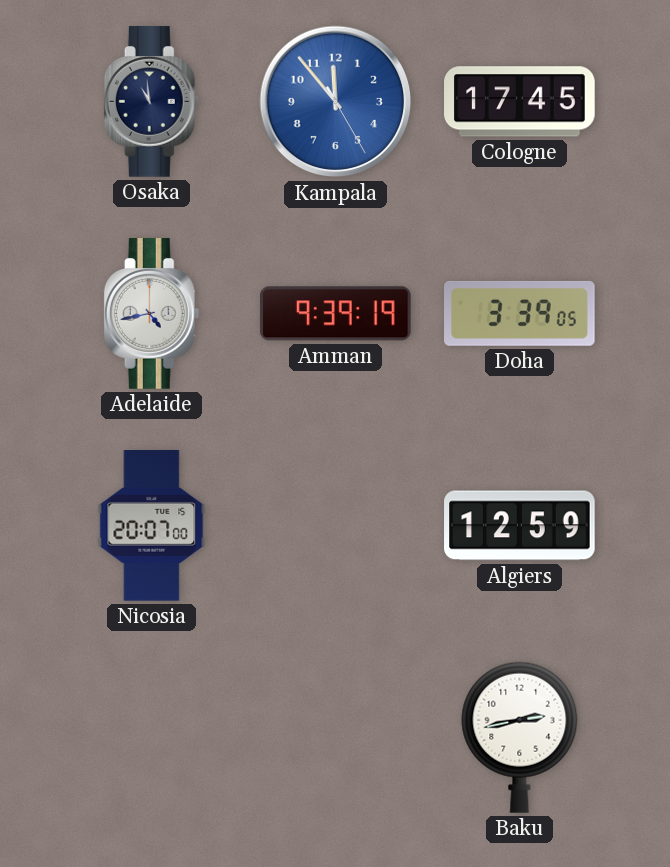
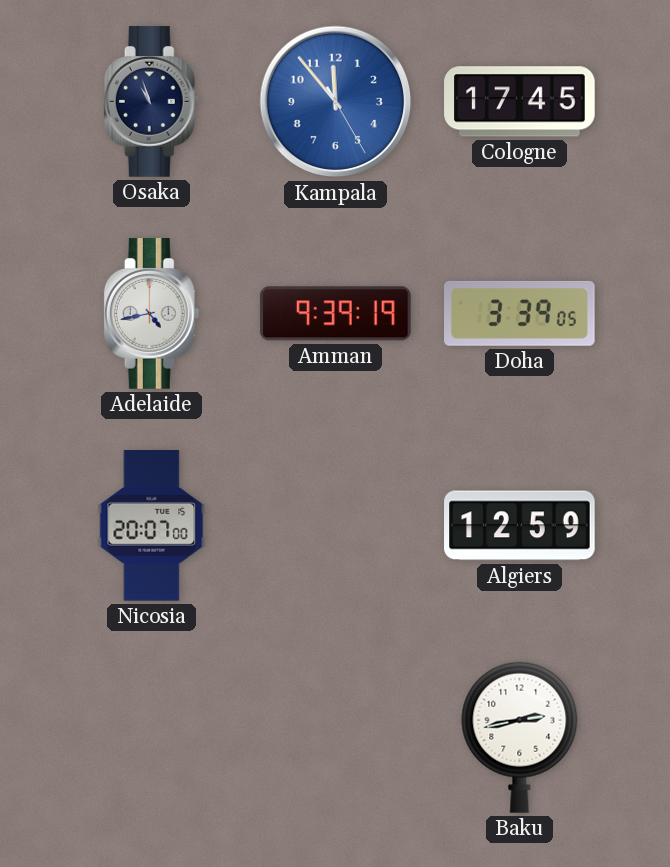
Osaka: 10:59 -> 10:57
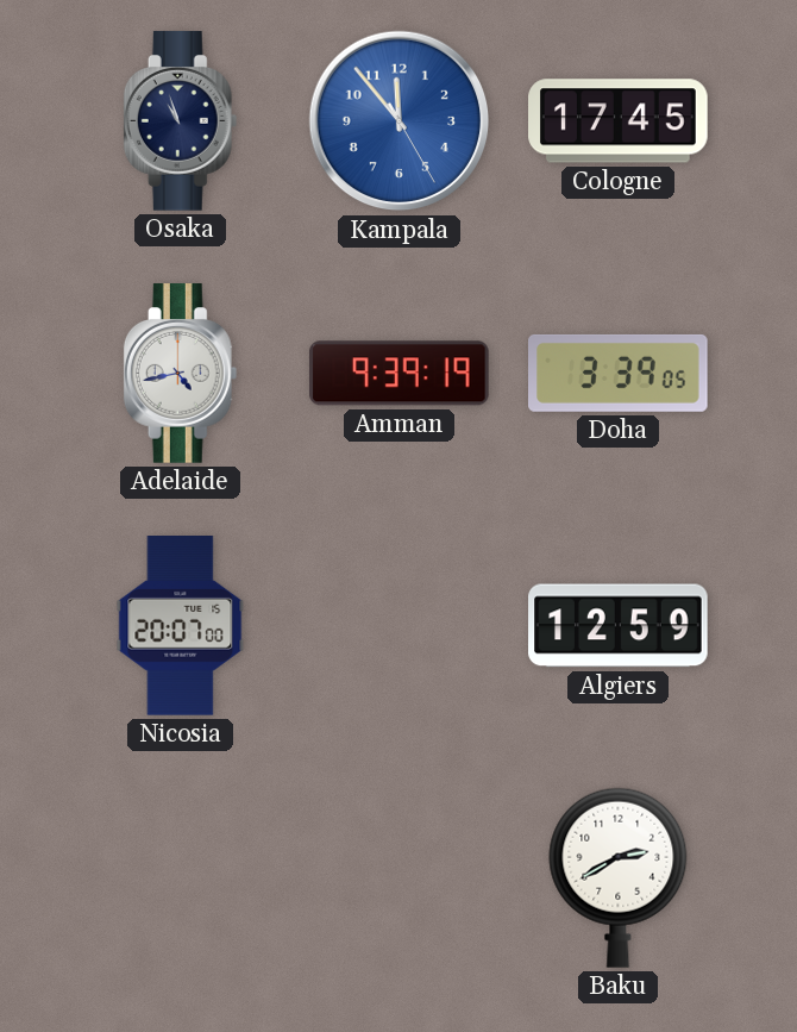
Baku: 2:43 -> 2:40
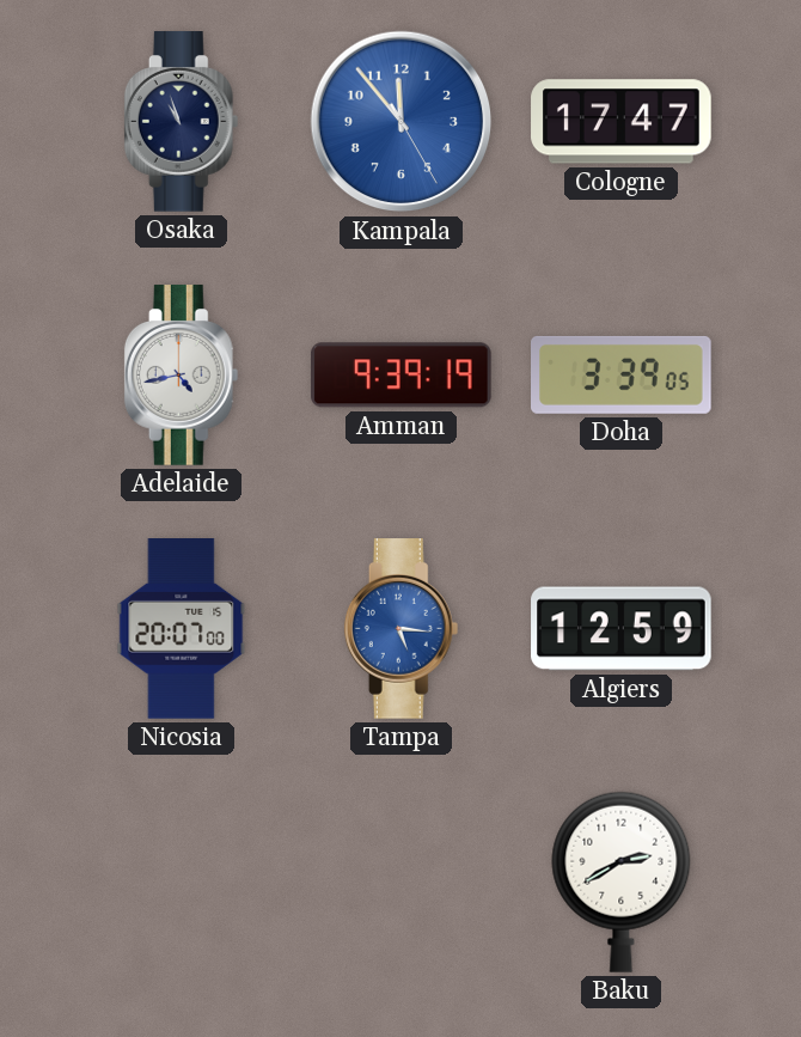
Cologne: 17:45 -> 17:47
Tampa: none -> 5:16
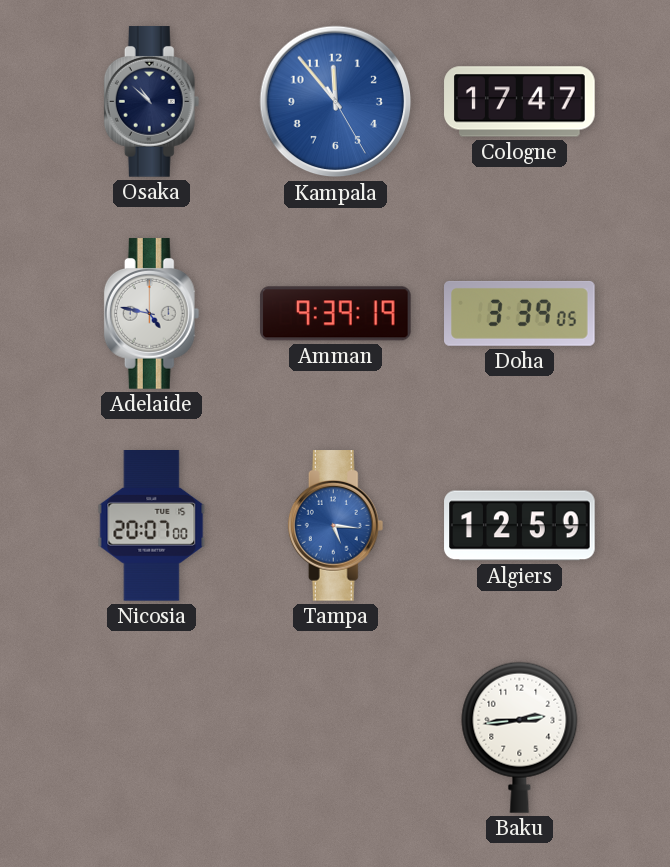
Osaka: 10:57 -> 10:52
Adelaide: 4:43 -> 4:47
Baku: 2:40 -> 2:44
